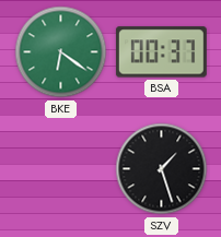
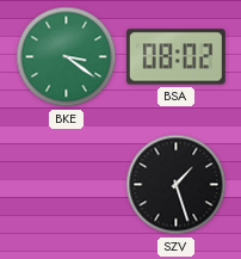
BKE: 6:21 -> 3:21
BSA: 00:37 -> 08:02
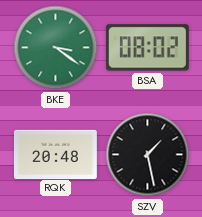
RQK: none -> 20:48
SZV: 1:27 -> 1:28
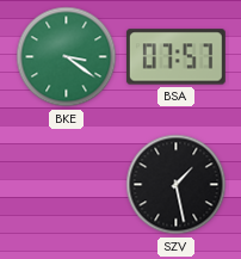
BSA: 08:02 -> 07:57
RQK: 20:48 -> none
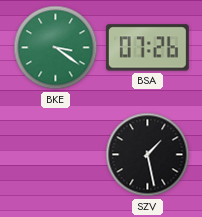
BSA: 07:57 -> 07:26
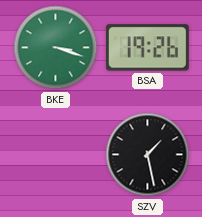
BKE: 3:21 -> 3:18
BSA: 07:26 -> 19:26
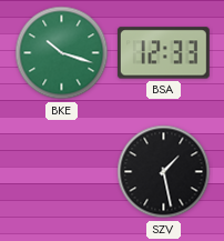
BKE: 3:18 -> 10:18
BSA: 19:26 -> 12:33
